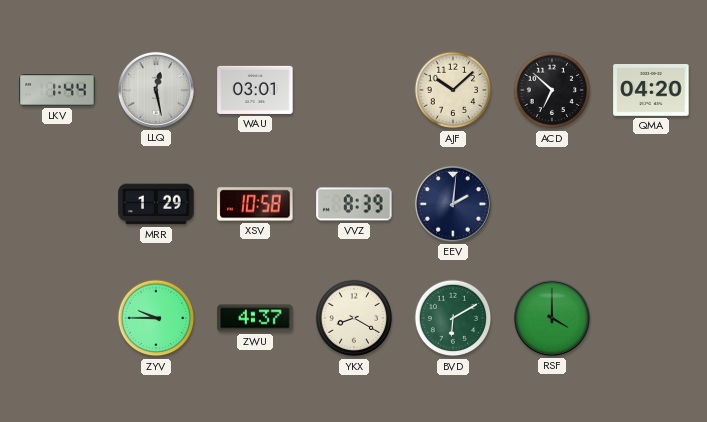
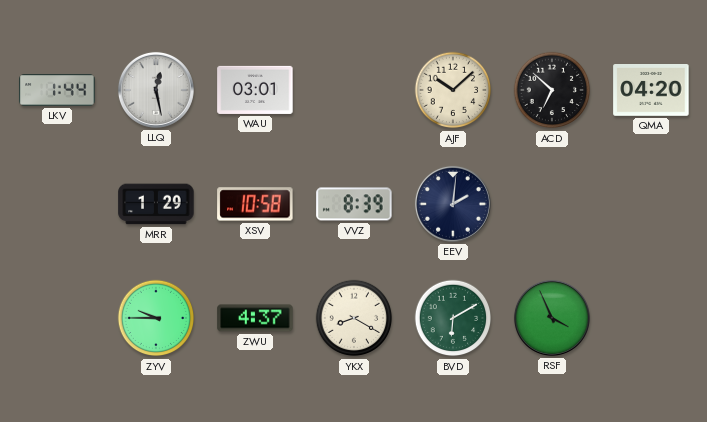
RSF: 4:00 -> 3:56
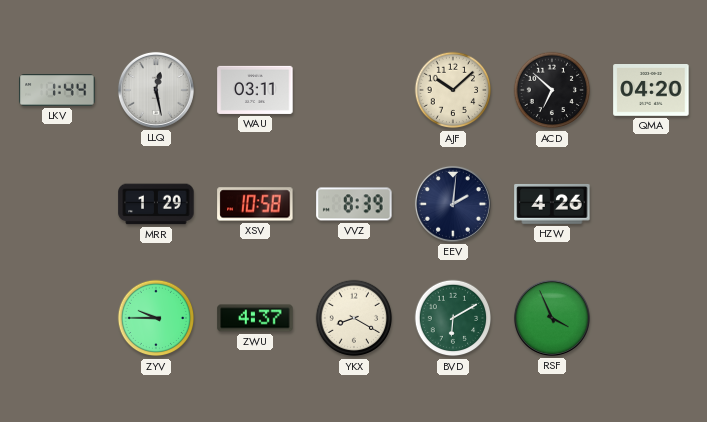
WAU: 03:01 -> 03:11
HZW: none -> 4:26
